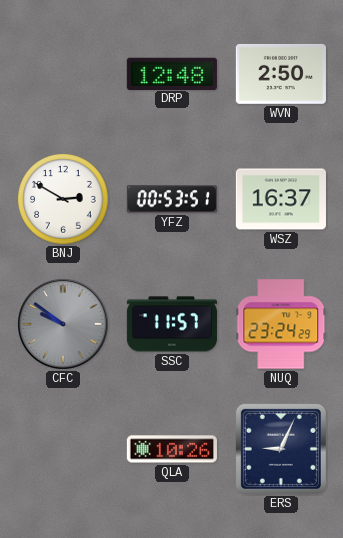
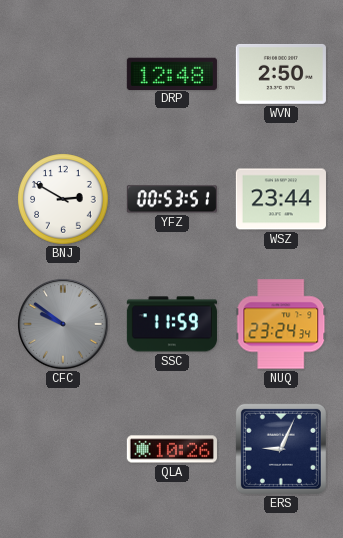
WSZ: 16:37 -> 23:44
SSC: 11:57 -> 11:59
NUQ: 23:24:29 -> 23:24:34
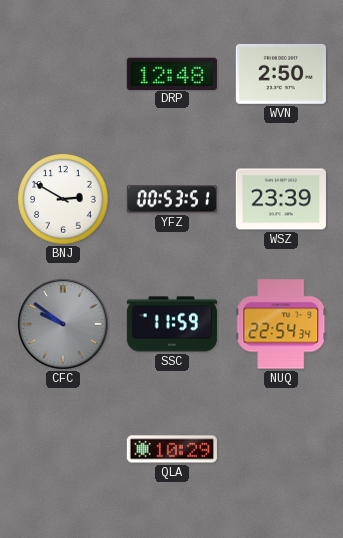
WSZ: 23:44 -> 23:39
NUQ: 23:24 -> 22:54
QLA: 10:26 -> 10:29
ERS: 9:04 -> none
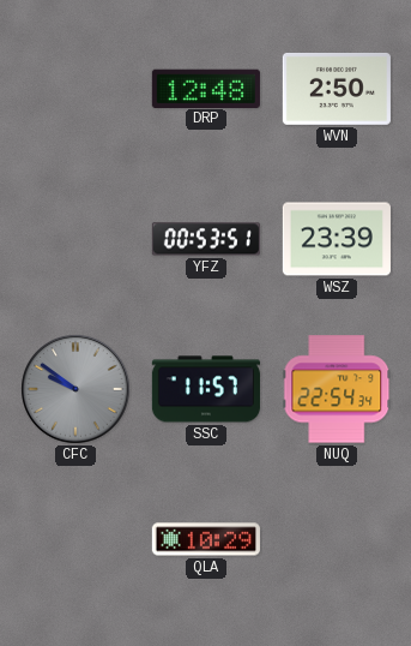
BNJ: 2:50 -> none
SSC: 11:59 -> 11:57
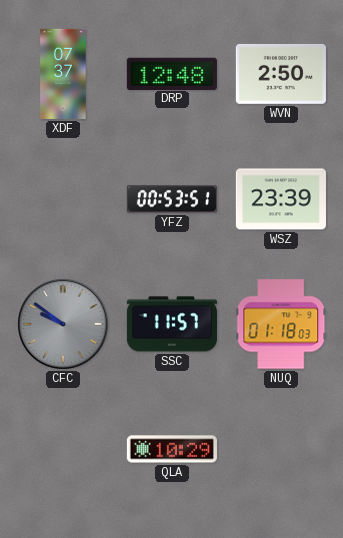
XDF: none -> 07:37
NUQ: 22:54 -> 01:18
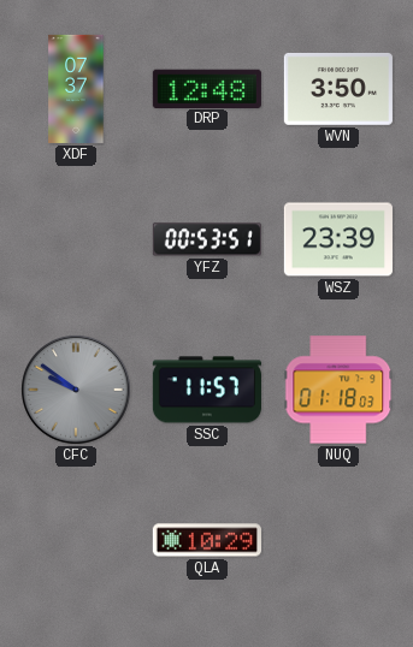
WVN: 2:50 -> 3:50
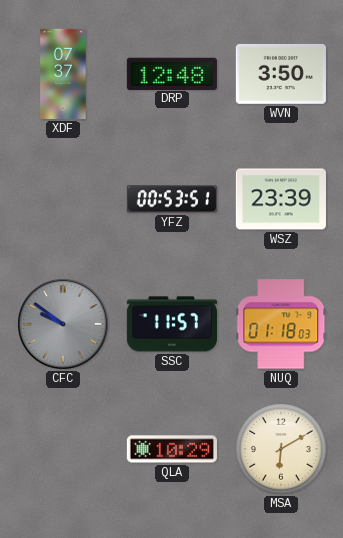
MSA: none -> 6:10
